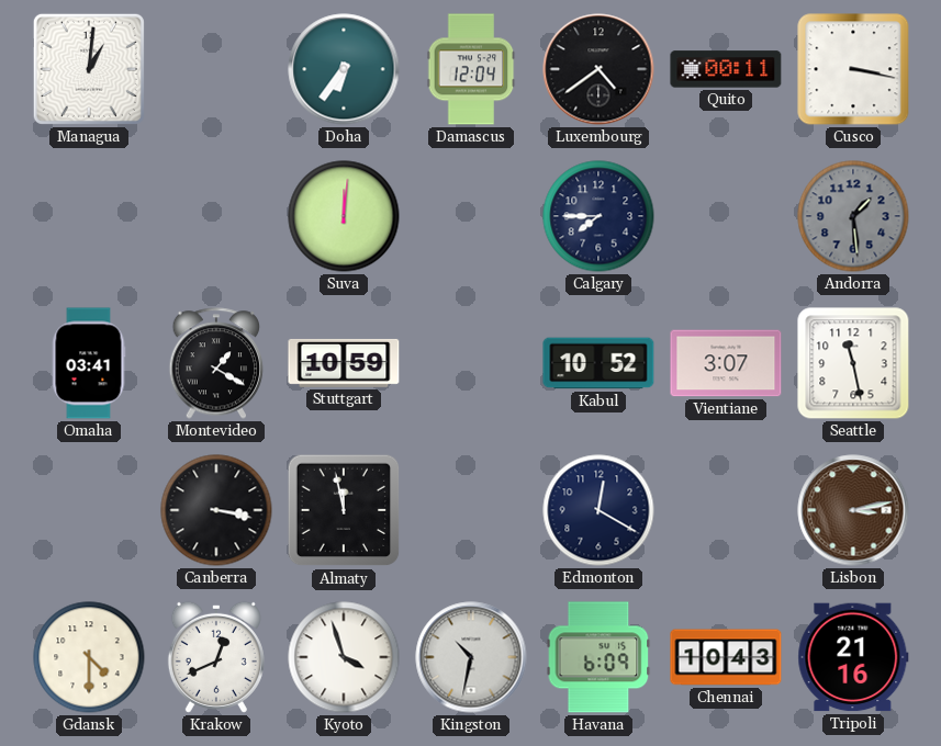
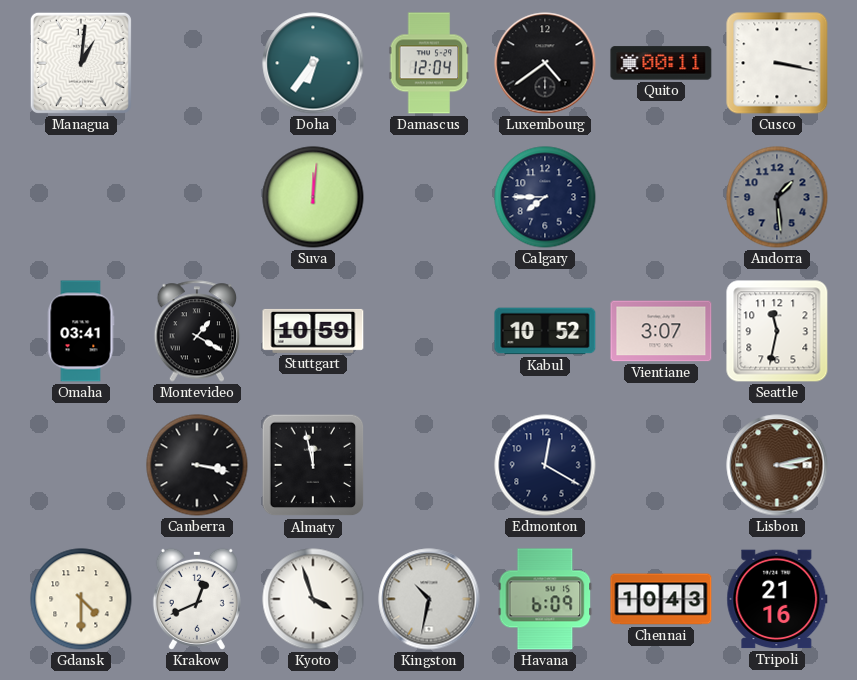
Seattle: 11:28 -> 11:32
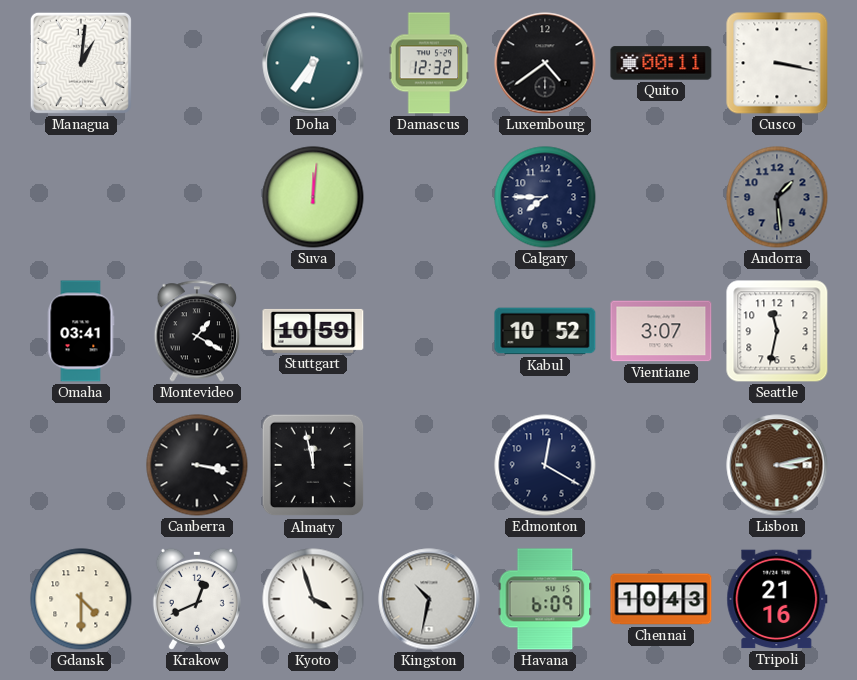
Damascus: 12:04 -> 12:32
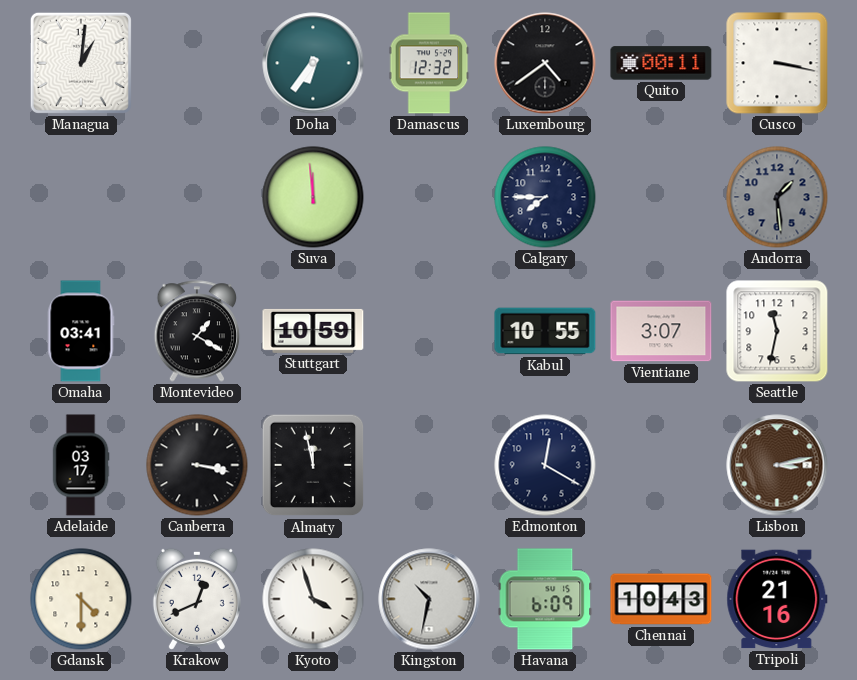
Suva: 12:01 -> 11:59
Kabul: 10:52 -> 10:55
Adelaide: none -> 03:17
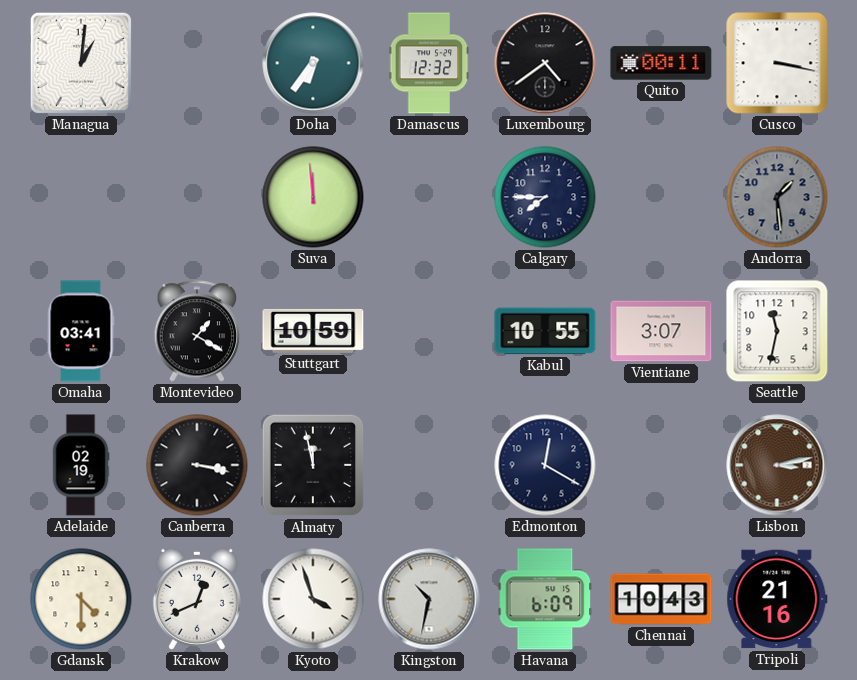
Adelaide: 03:17 -> 02:19
